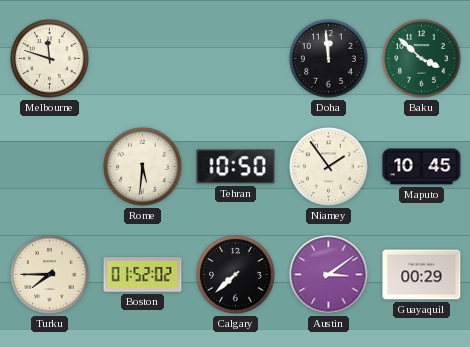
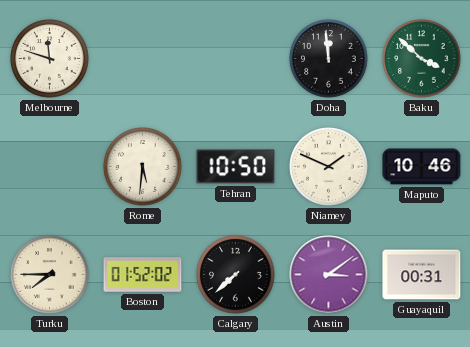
Niamey: 1:54 -> 1:49
Maputo: 10:45 -> 10:46
Guayaquil: 00:29 -> 00:31
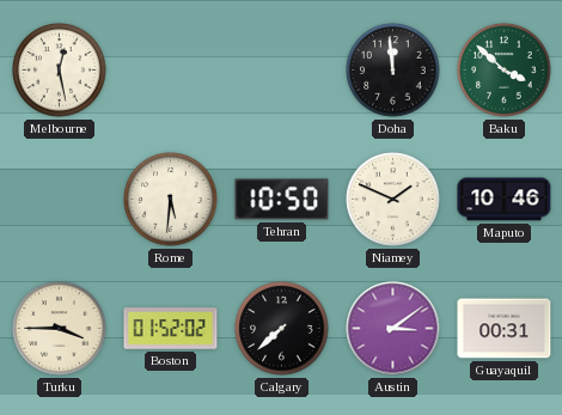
Melbourne: 11:48 -> 12:28
Turku: 7:45 -> 3:45
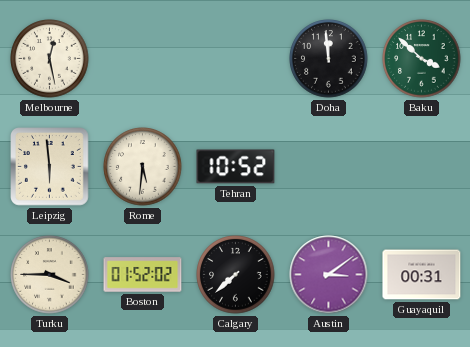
Leipzig: none -> 5:59
Tehran: 10:50 -> 10:52
Niamey: 1:49 -> none
Maputo: 10:46 -> none
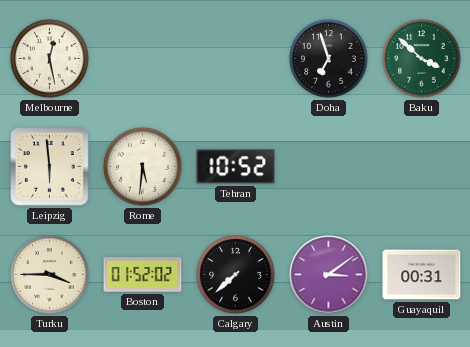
Doha: 11:59 -> 6:57
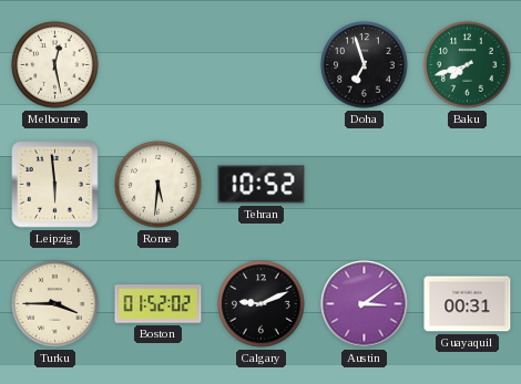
Baku: 3:52 -> 7:42
Calgary: 7:38 -> 9:11
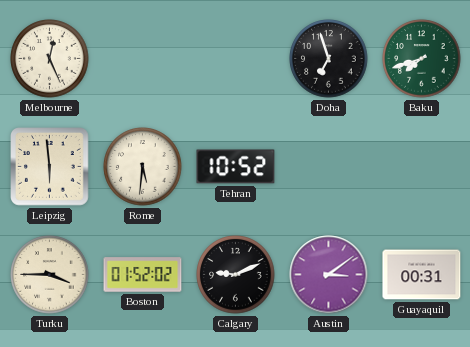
Melbourne: 12:28 -> 12:26
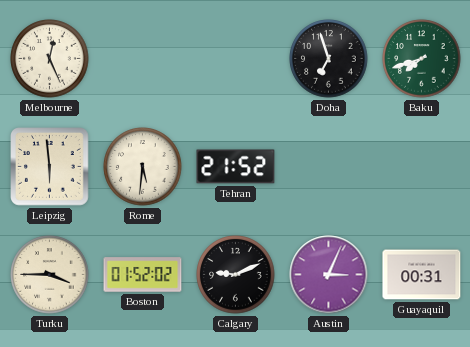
Tehran: 10:52 -> 21:52
Austin: 3:09 -> 3:04
